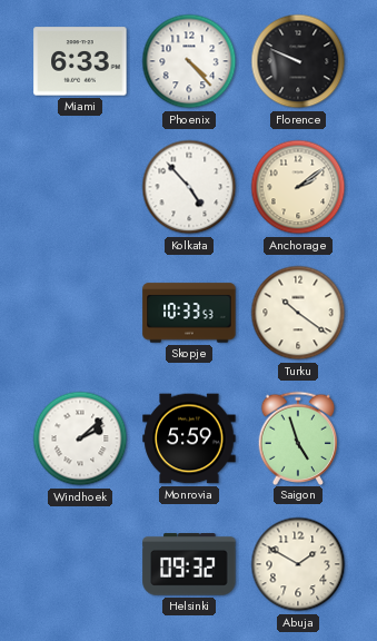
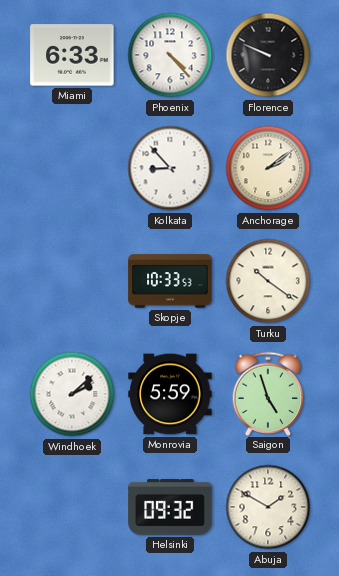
Kolkata: 4:53 -> 8:53
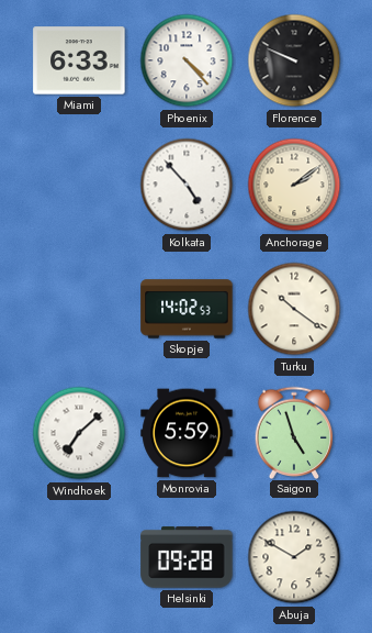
Kolkata: 8:53 -> 4:53
Skopje: 10:33 -> 14:02
Windhoek: 2:08 -> 7:08
Helsinki: 09:32 -> 09:28
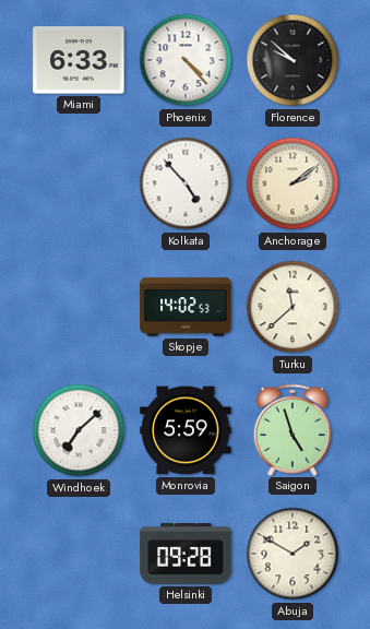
Florence: 9:49 -> 9:52
Turku: 10:21 -> 11:38
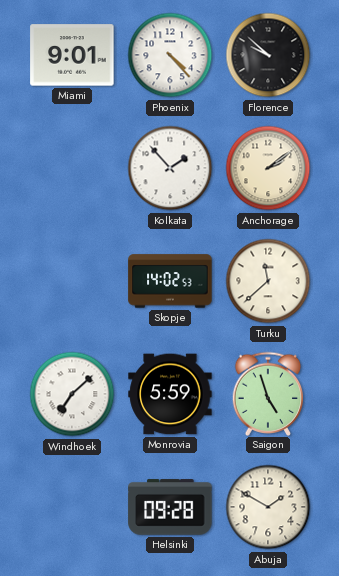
Miami: 6:33 -> 9:01
Kolkata: 4:53 -> 1:53
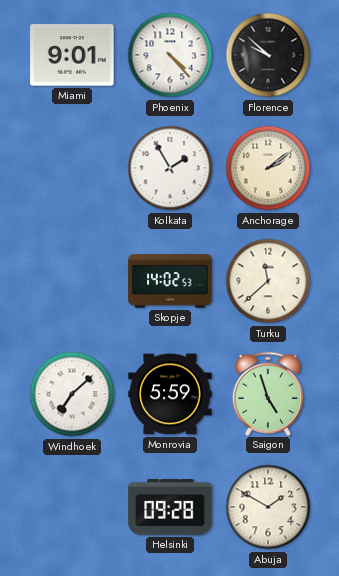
Kolkata: 1:53 -> 1:55
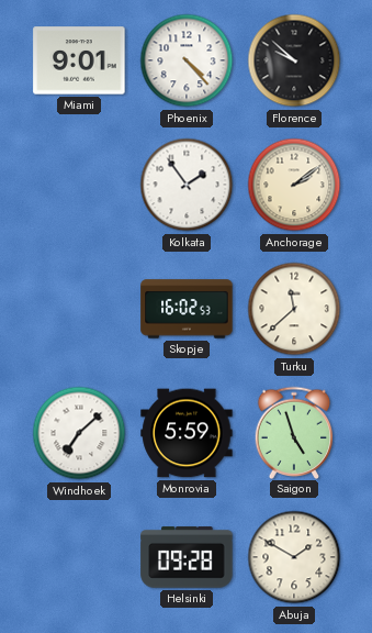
Kolkata: 1:55 -> 1:54
Skopje: 14:02 -> 16:02
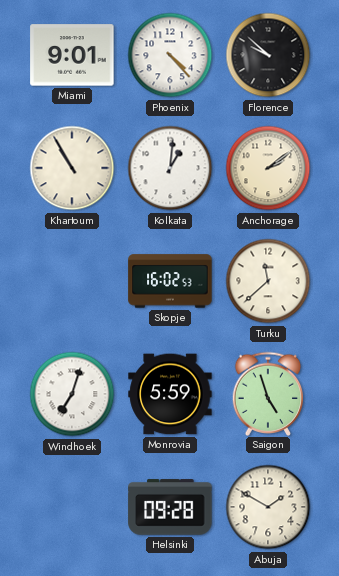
Khartoum: none -> 10:55
Kolkata: 1:54 -> 1:01
Windhoek: 7:08 -> 7:03
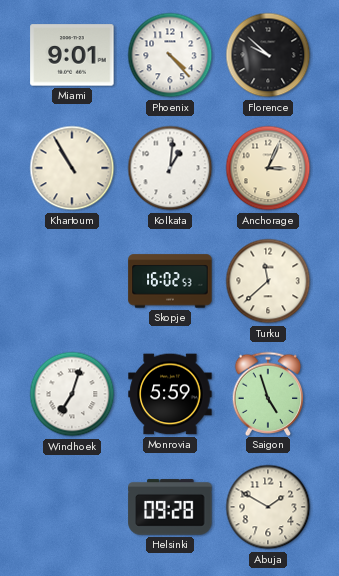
Anchorage: 2:09 -> 3:04
